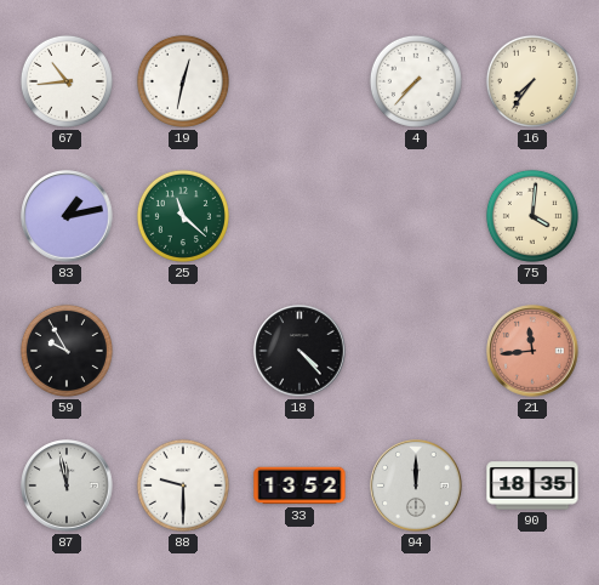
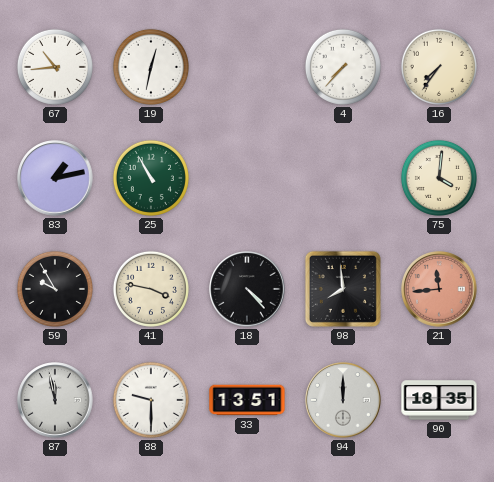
25: 11:22 -> 10:55
41: none -> 3:47
98: none -> 7:59
33: 13:52 -> 13:51
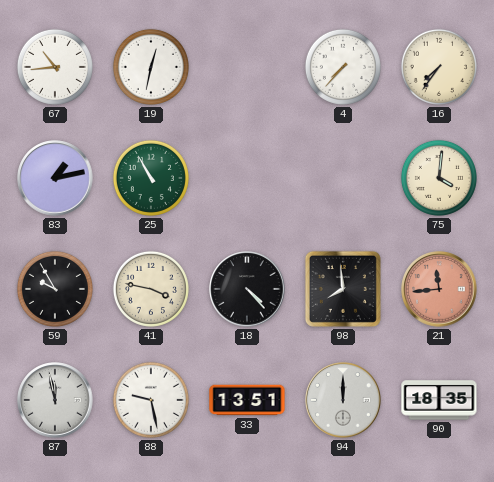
88: 9:30 -> 9:28
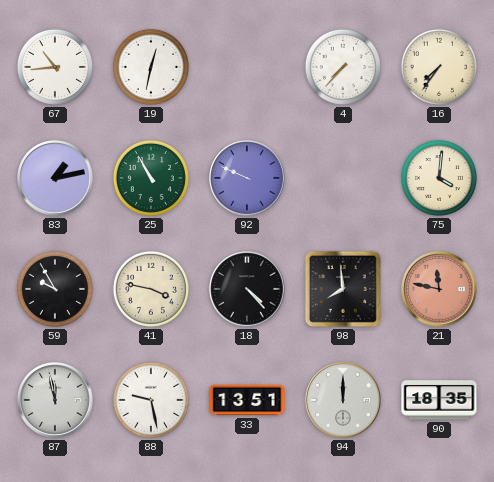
92: none -> 9:49
21: 11:44 -> 11:47
